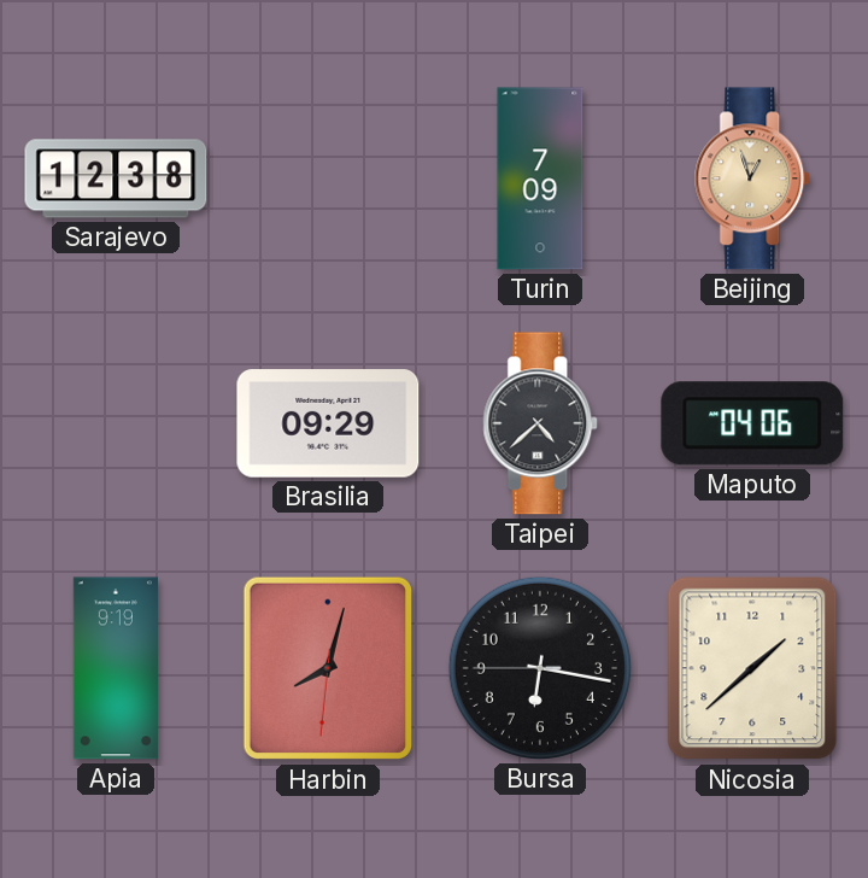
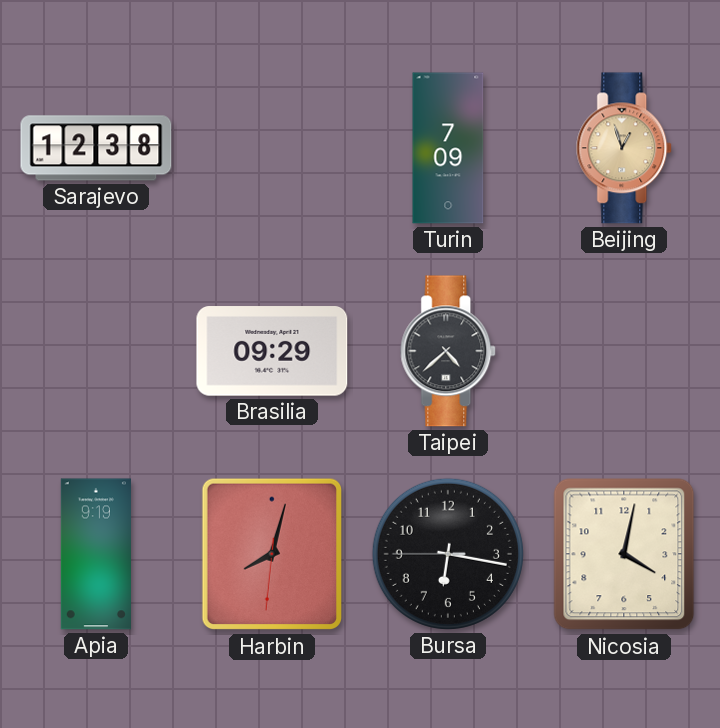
Maputo: 04:06 -> none
Nicosia: 1:38 -> 4:02
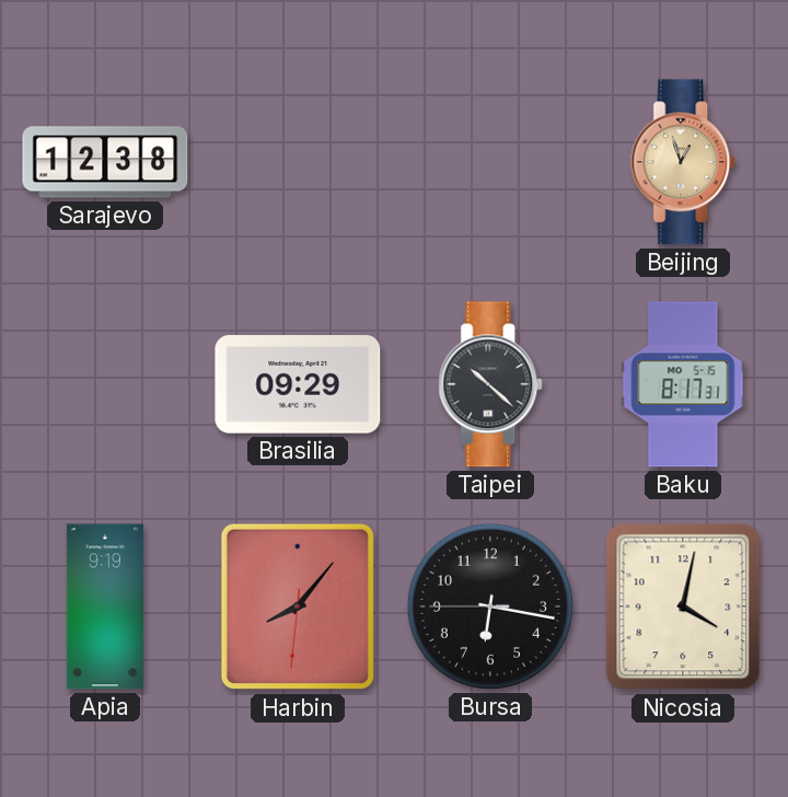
Turin: 7:09 -> none
Taipei: 4:38 -> 10:22
Baku: none -> 8:17
Harbin: 8:02 -> 8:06
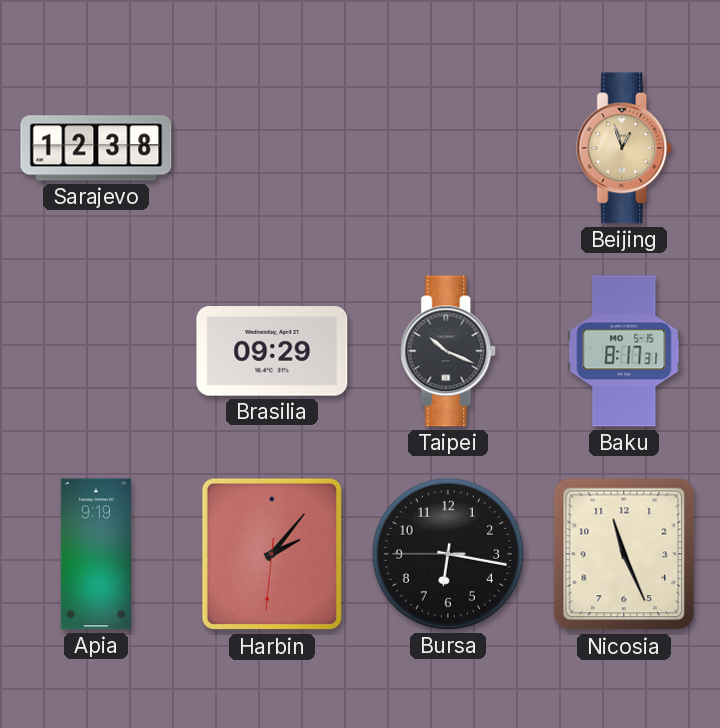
Taipei: 10:22 -> 10:19
Harbin: 8:06 -> 2:06
Nicosia: 4:02 -> 11:26
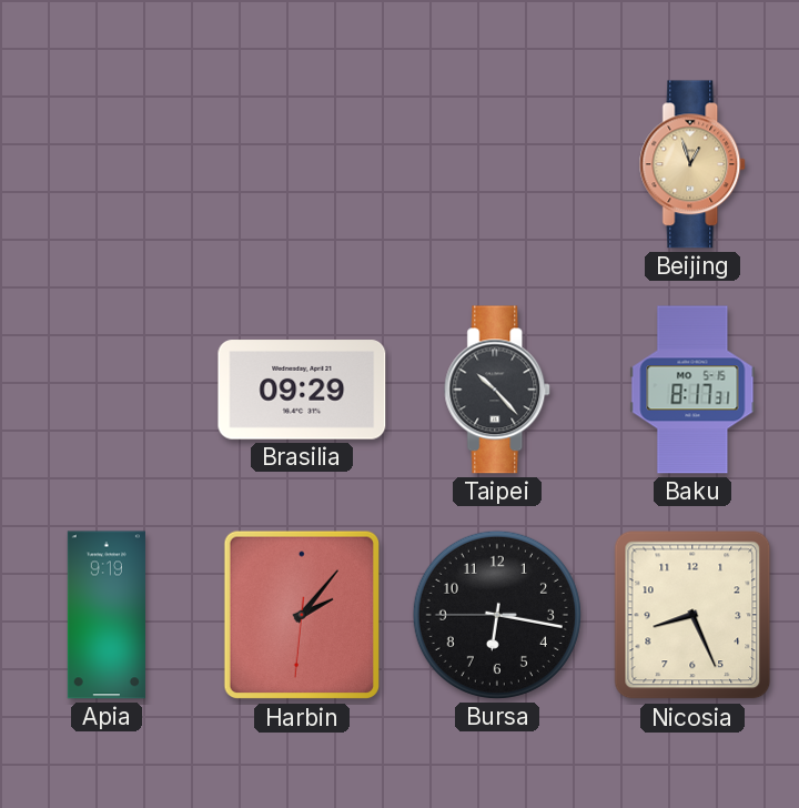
Sarajevo: 12:38 -> none
Taipei: 10:19 -> 10:23
Nicosia: 11:26 -> 8:26
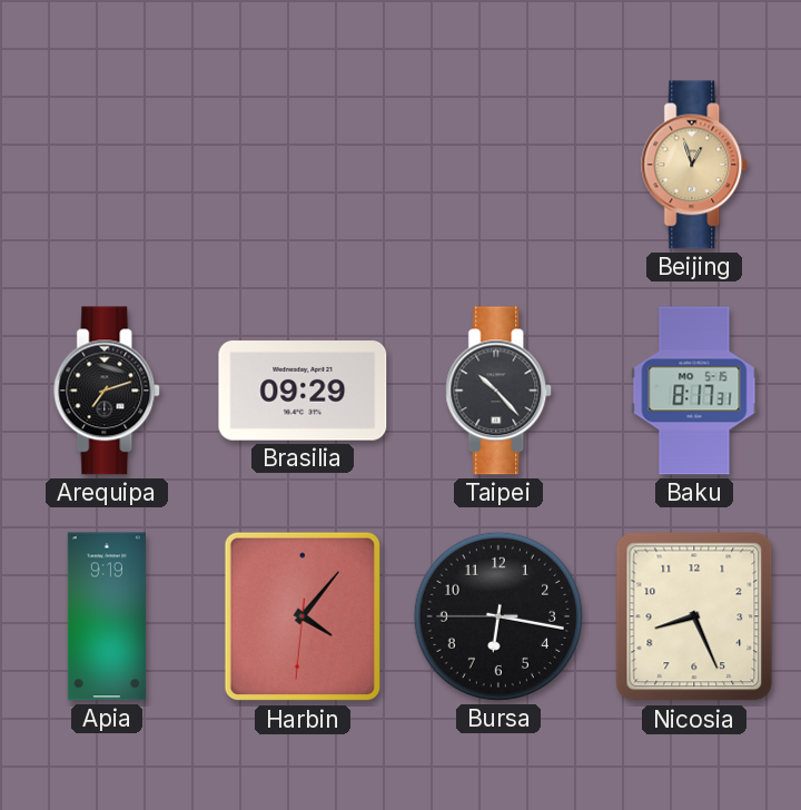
Arequipa: none -> 7:12
Harbin: 2:06 -> 4:06
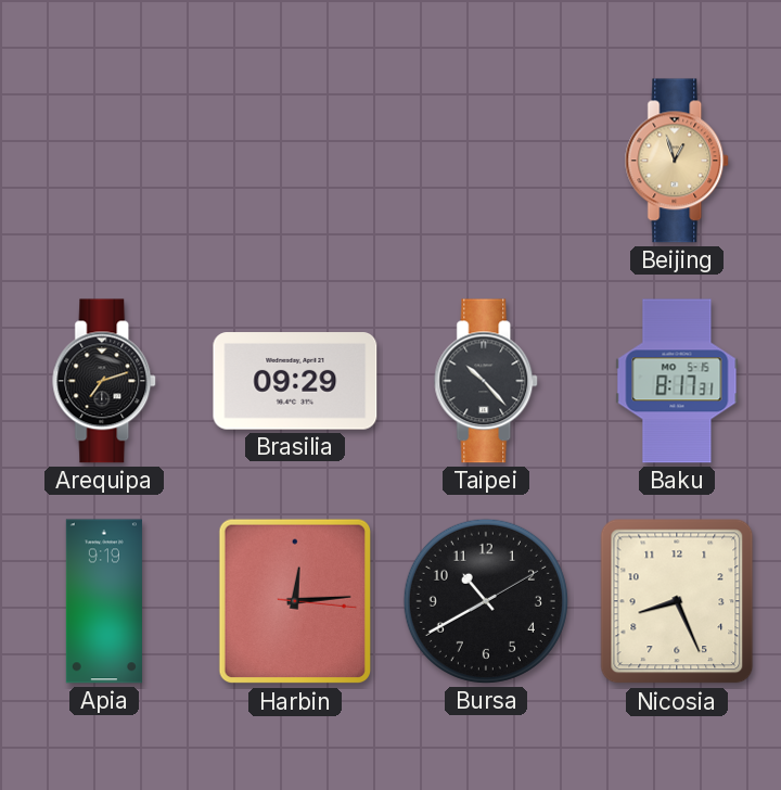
Harbin: 4:06 -> 12:14
Bursa: 6:16 -> 10:40
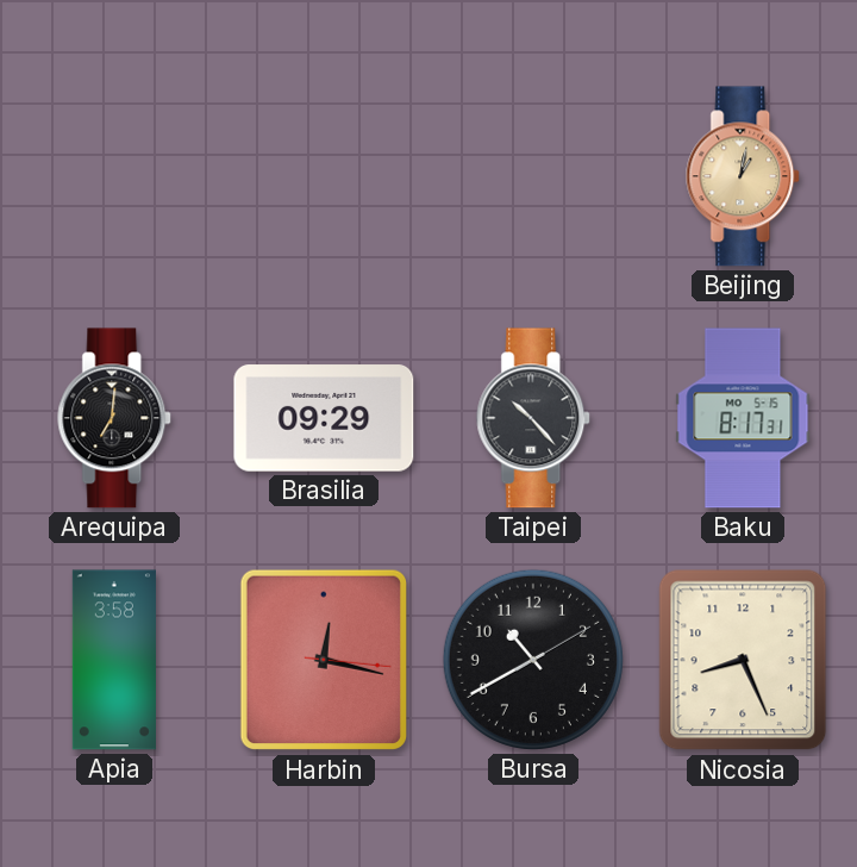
Beijing: 12:57 -> 1:02
Arequipa: 7:12 -> 7:01
Apia: 9:19 -> 3:58
Harbin: 12:14 -> 12:17
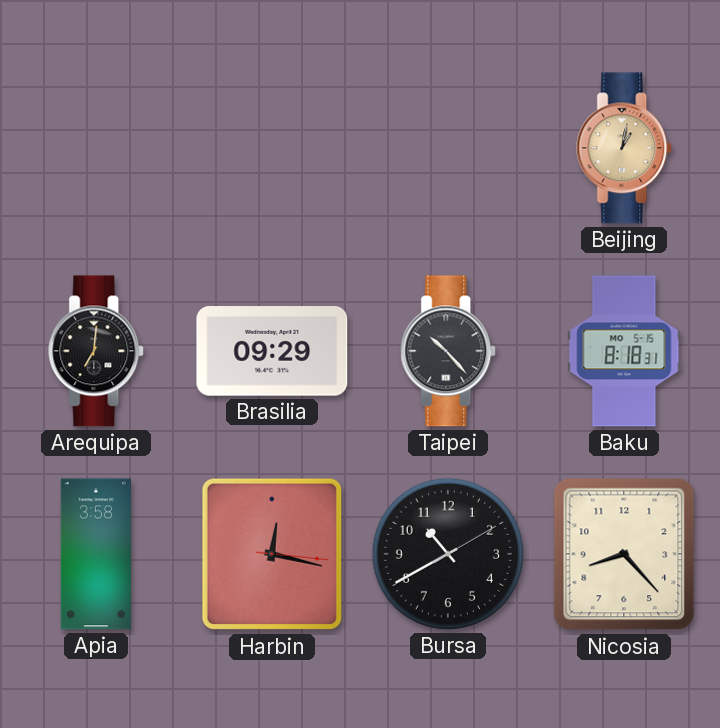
Baku: 8:17 -> 8:18
Nicosia: 8:26 -> 8:23
